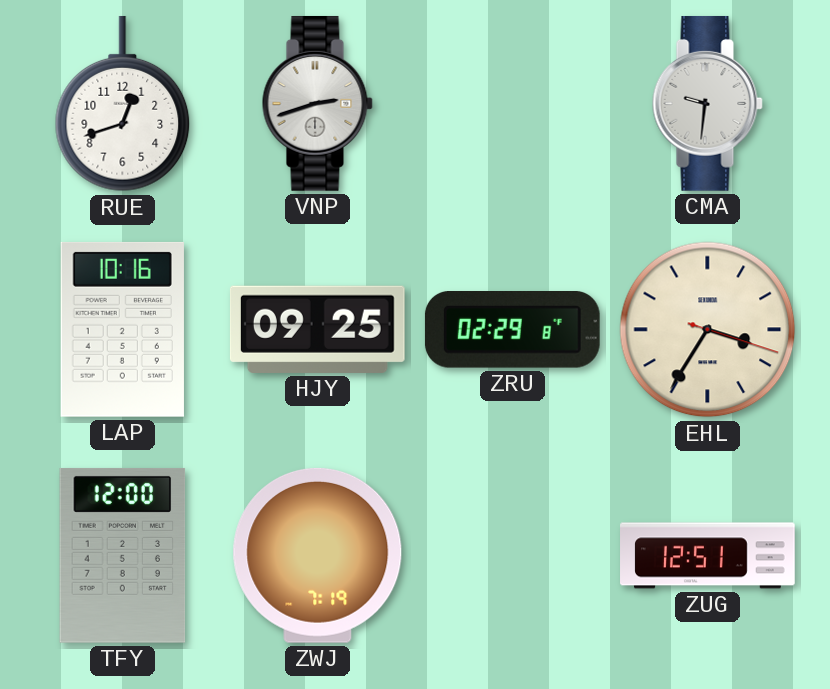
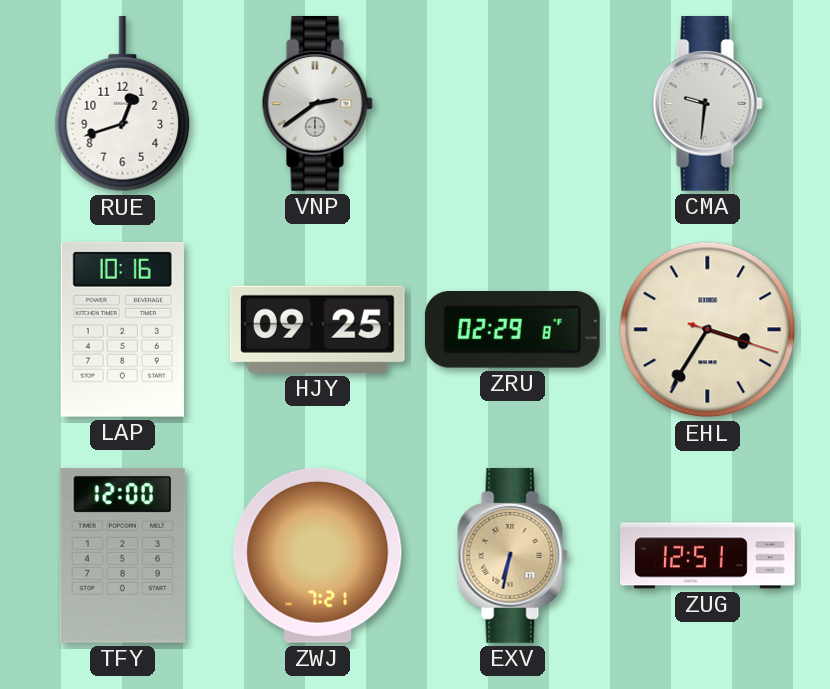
VNP: 2:42 -> 2:39
ZWJ: 7:19 -> 7:21
EXV: none -> 6:32
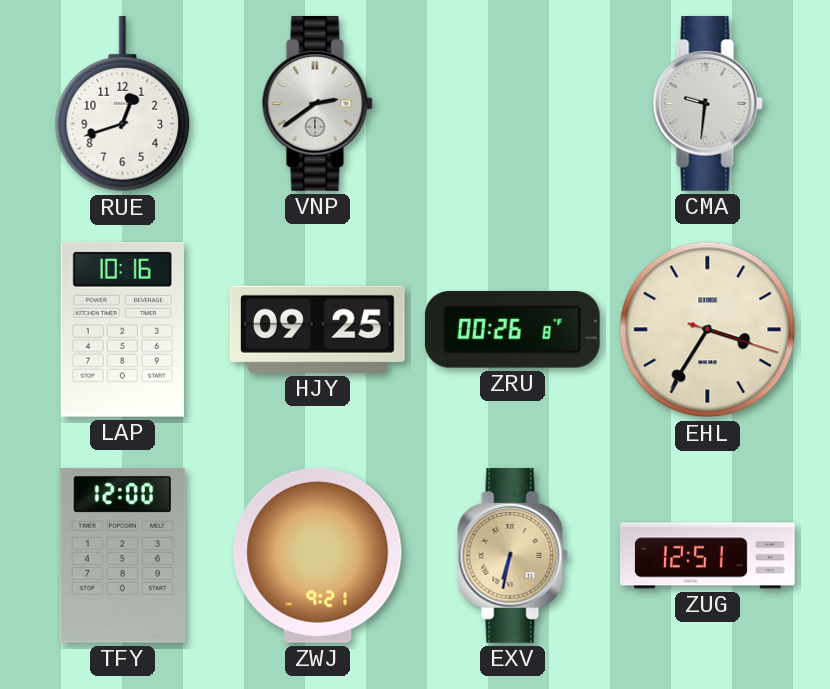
ZRU: 02:29 -> 00:26
ZWJ: 7:21 -> 9:21
